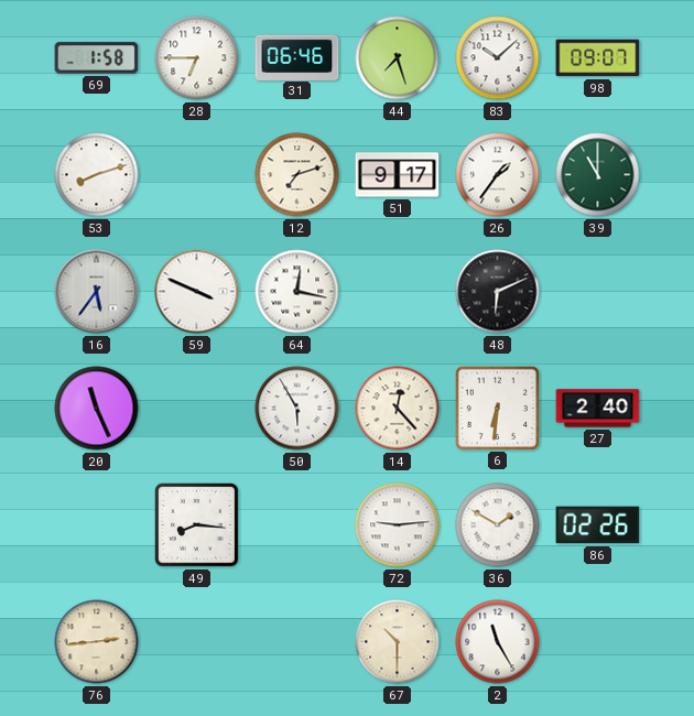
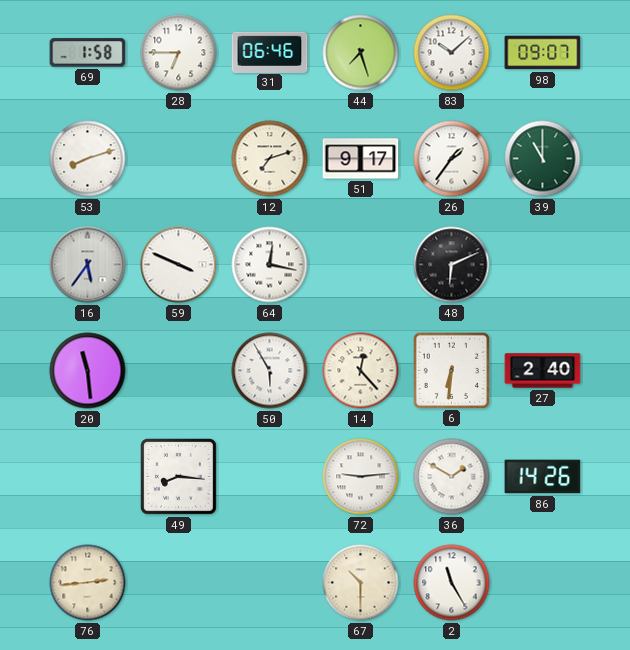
20: 11:26 -> 11:29
86: 02:26 -> 14:26
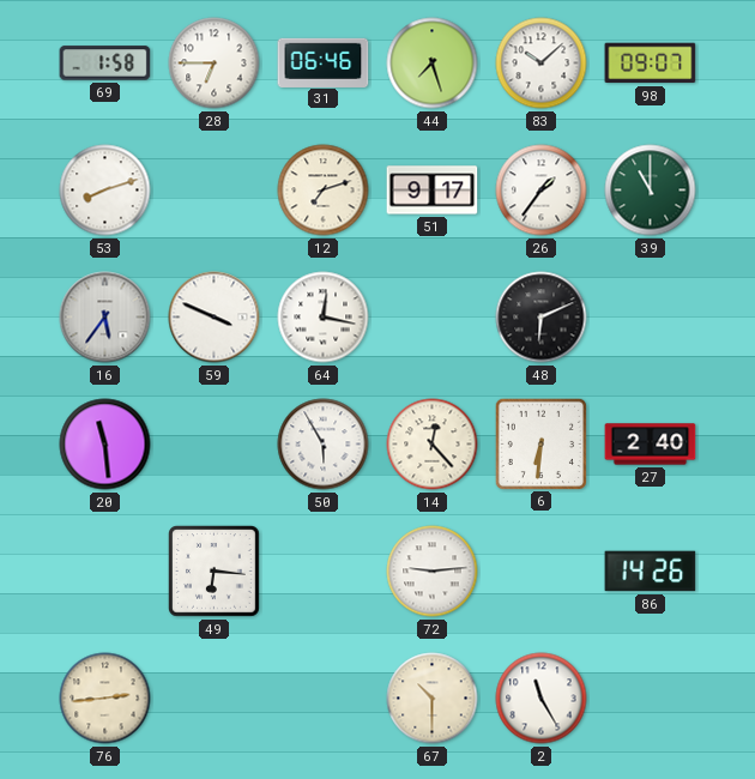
49: 8:16 -> 6:16
36: 1:50 -> none
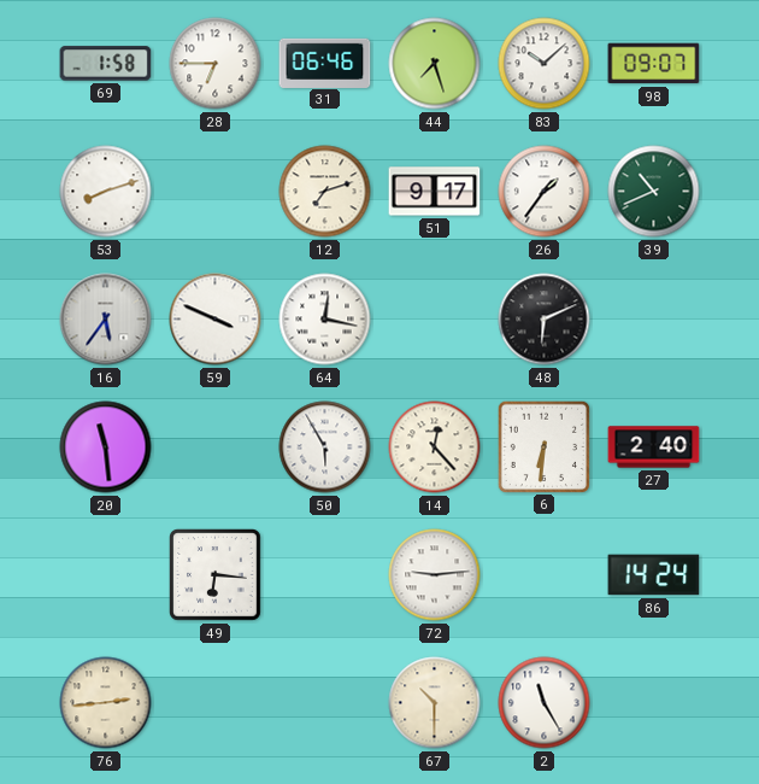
39: 11:00 -> 10:41
86: 14:26 -> 14:24
